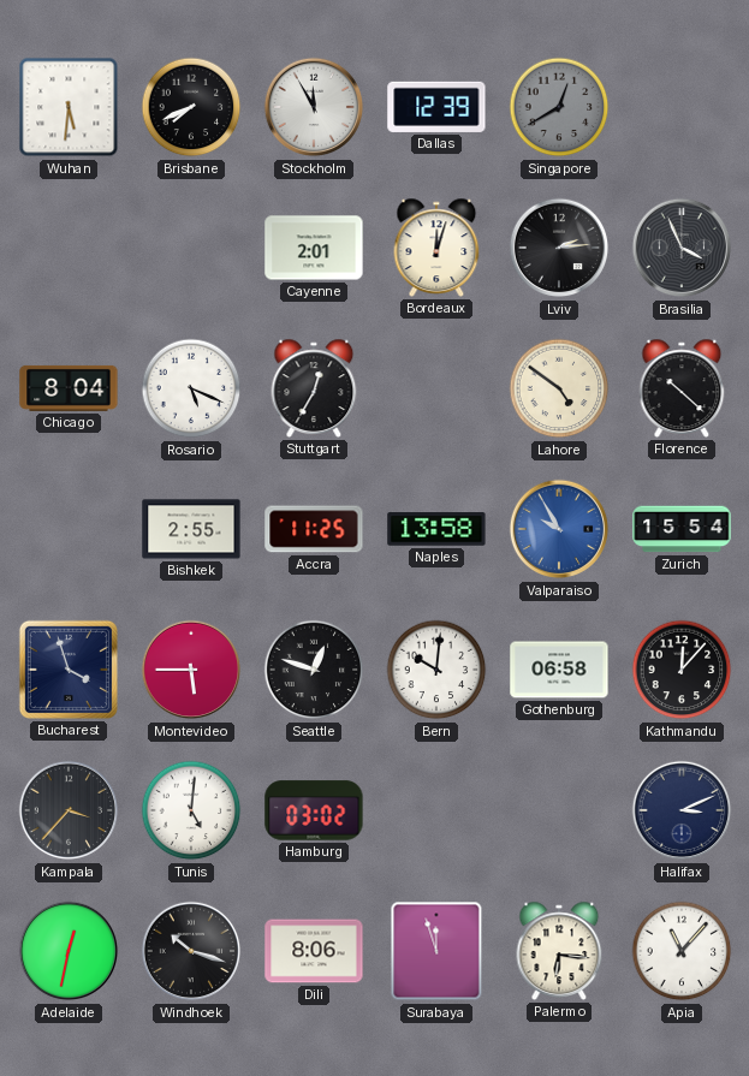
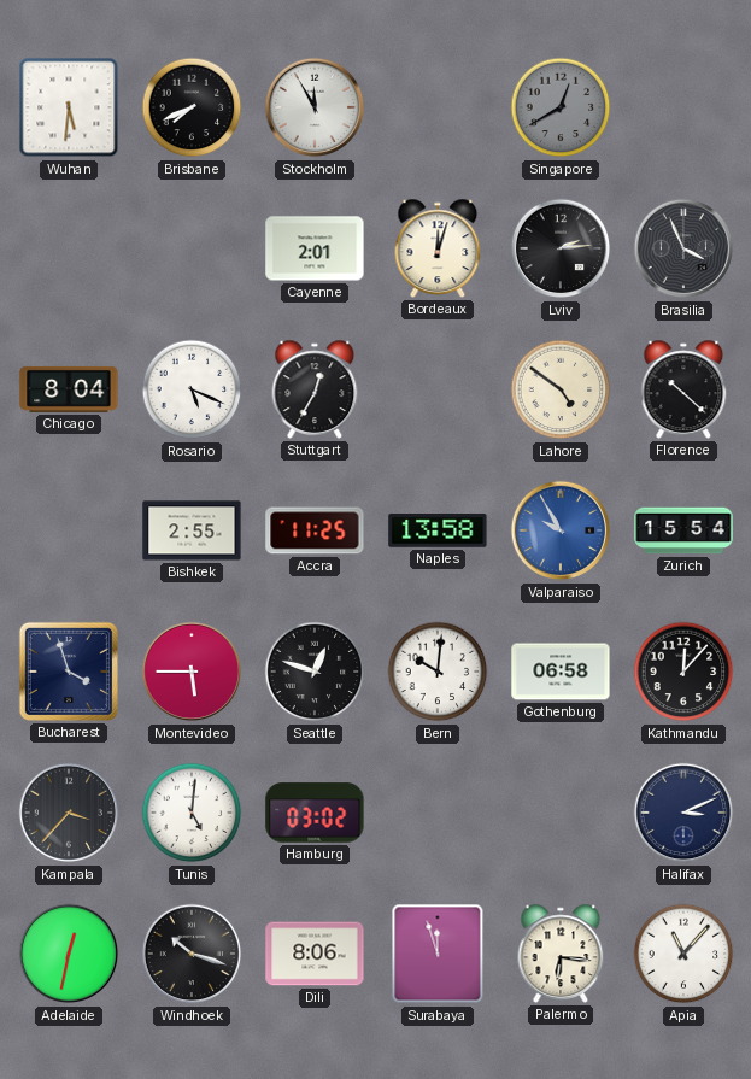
Dallas: 12:39 -> none
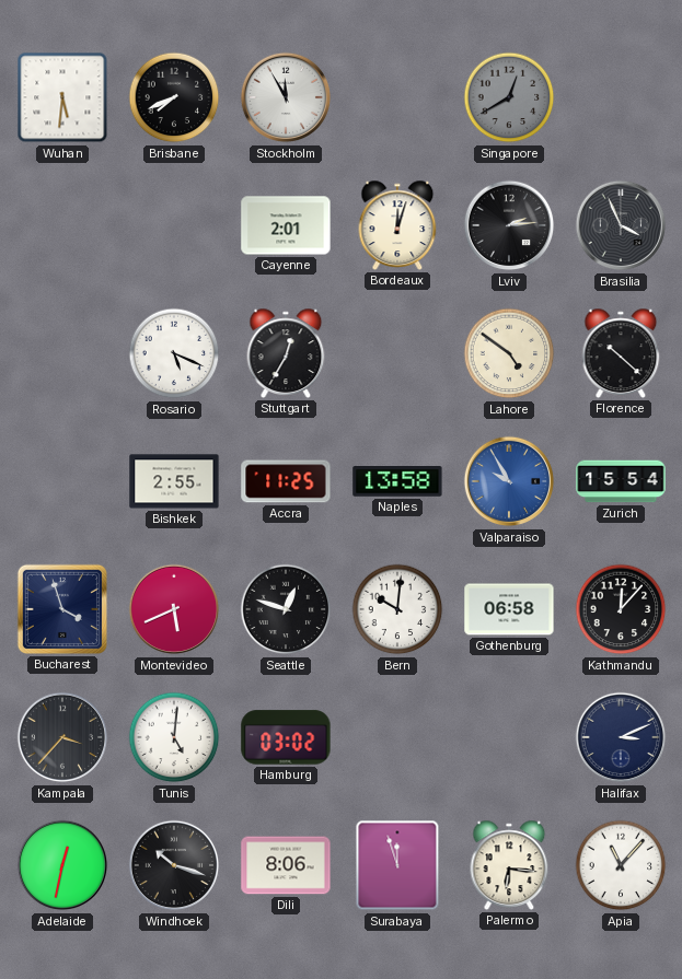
Chicago: 8:04 -> none
Montevideo: 5:45 -> 5:41
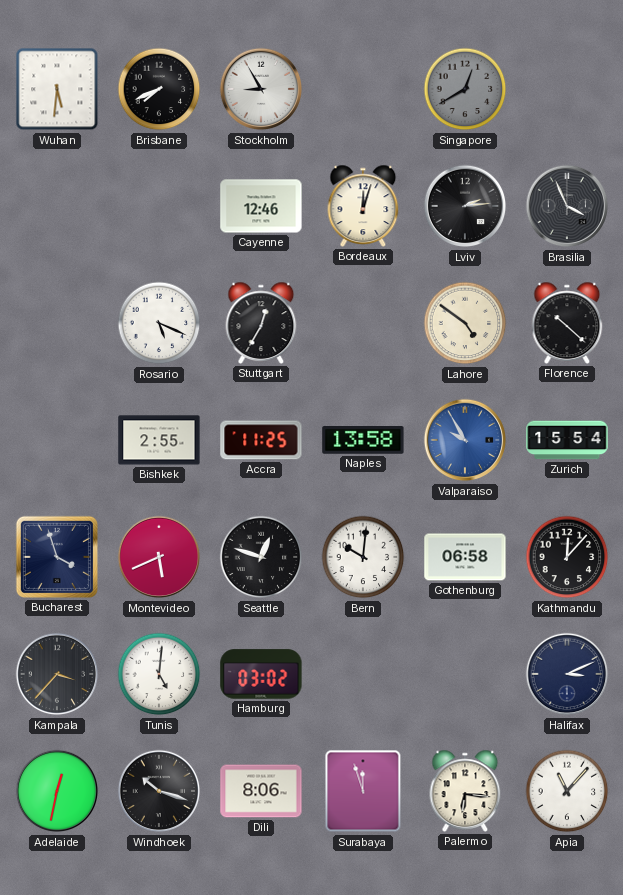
Stockholm: 11:55 -> 8:55
Cayenne: 2:01 -> 12:46
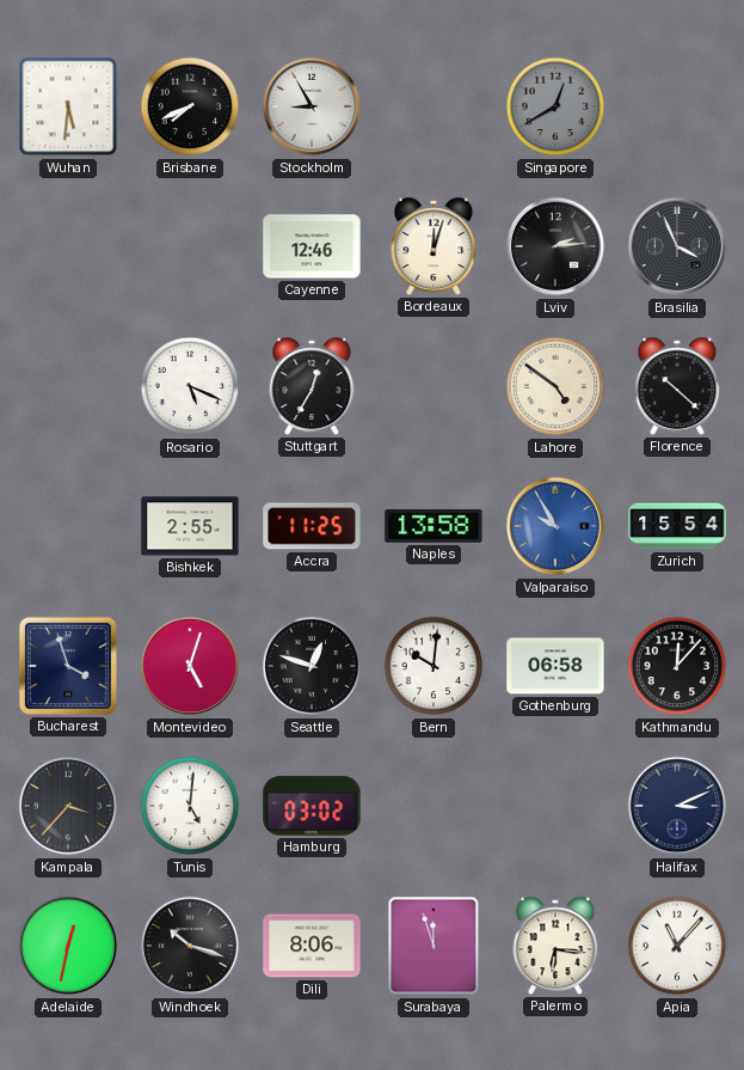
Montevideo: 5:41 -> 5:03
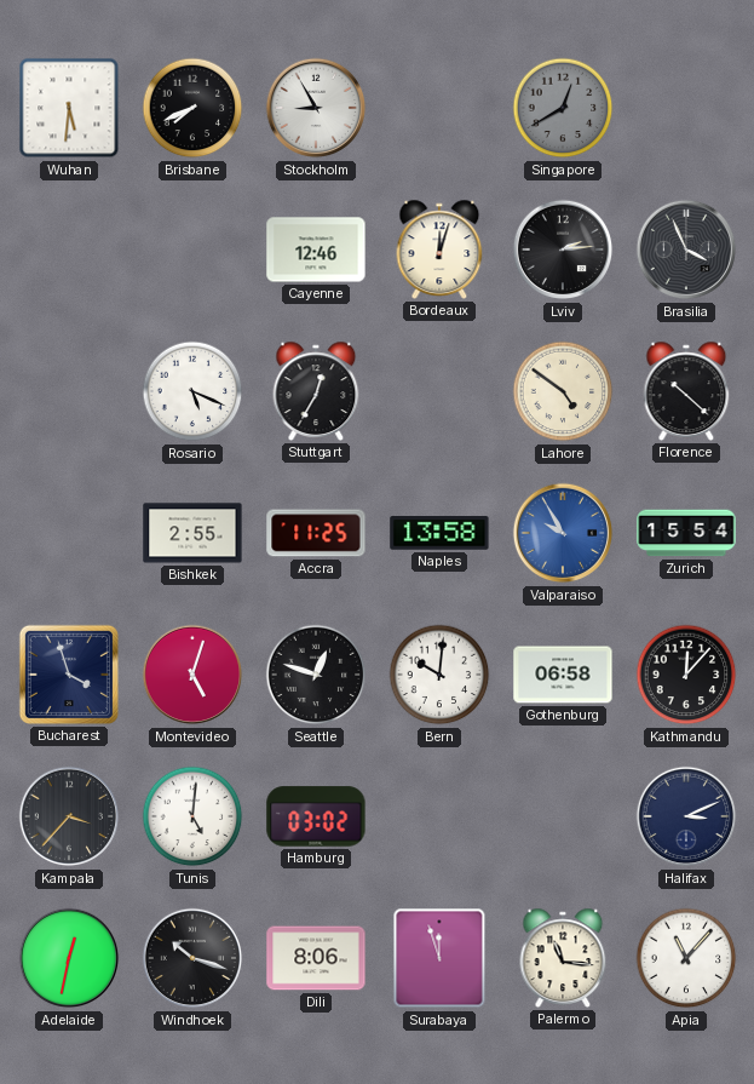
Palermo: 6:16 -> 11:16
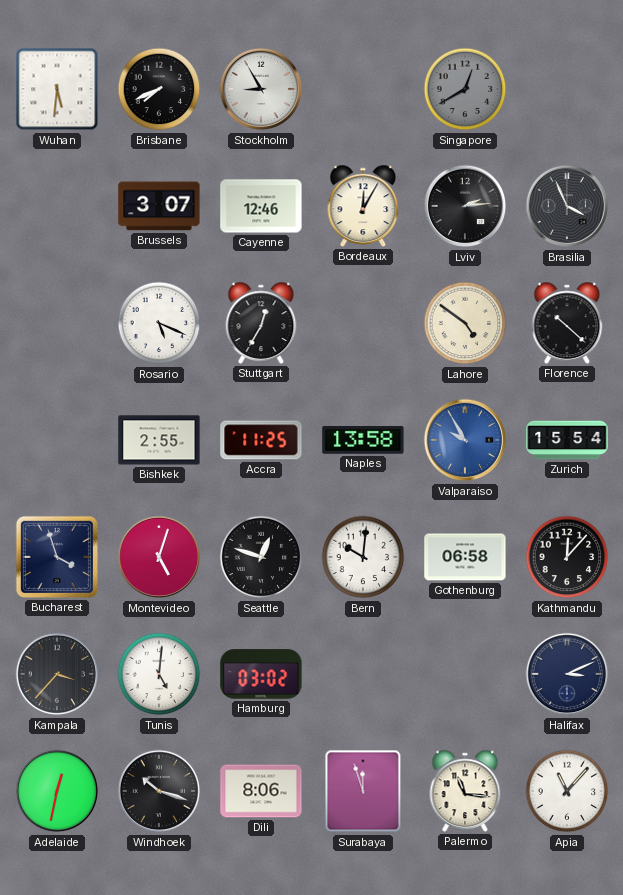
Brussels: none -> 3:07
Bordeaux: 12:03 -> 12:05
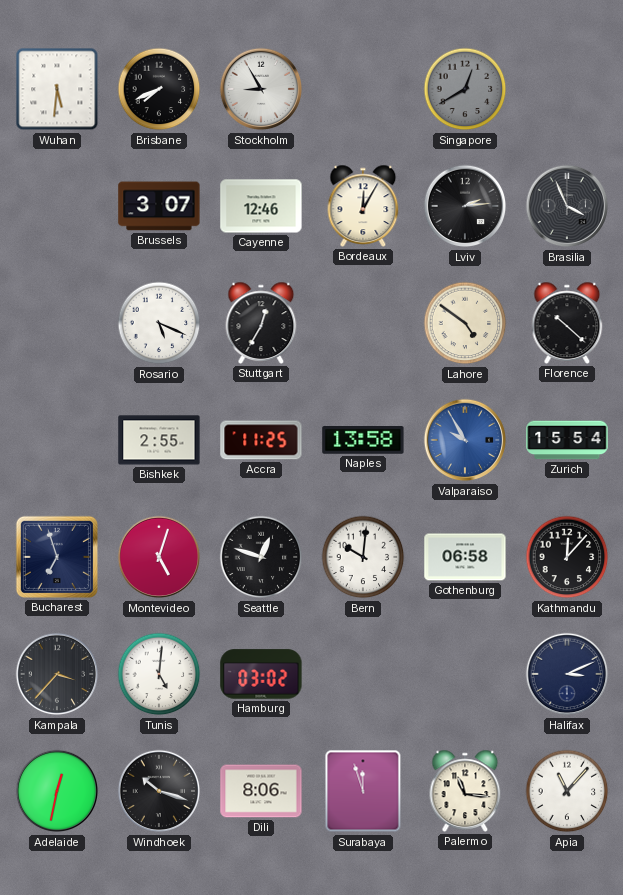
Bucharest: 3:57 -> 6:57
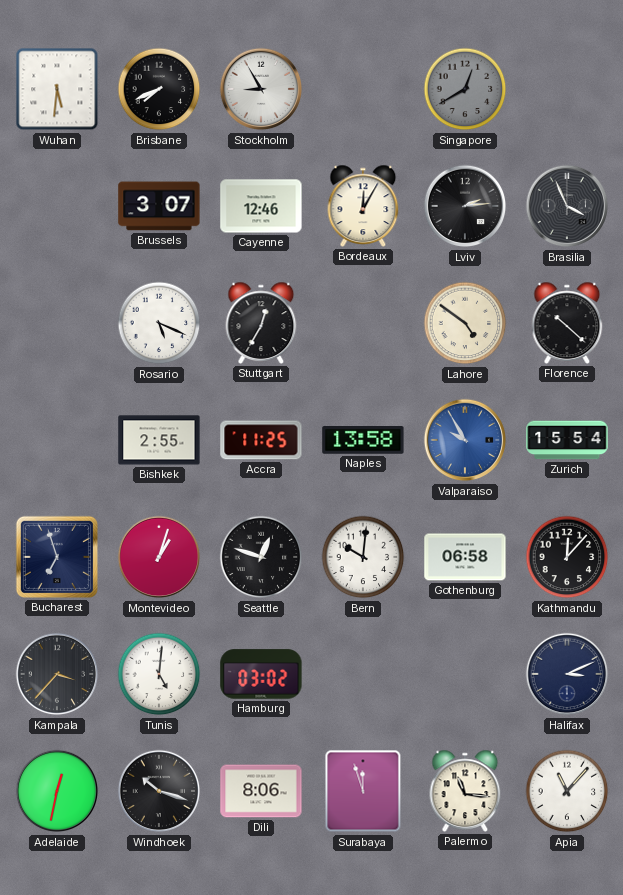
Montevideo: 5:03 -> 1:03
